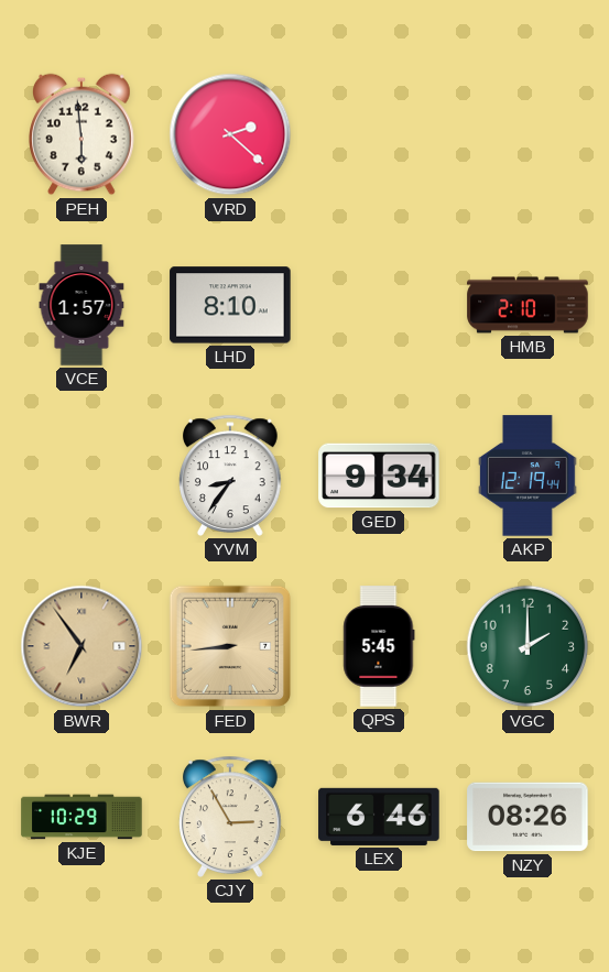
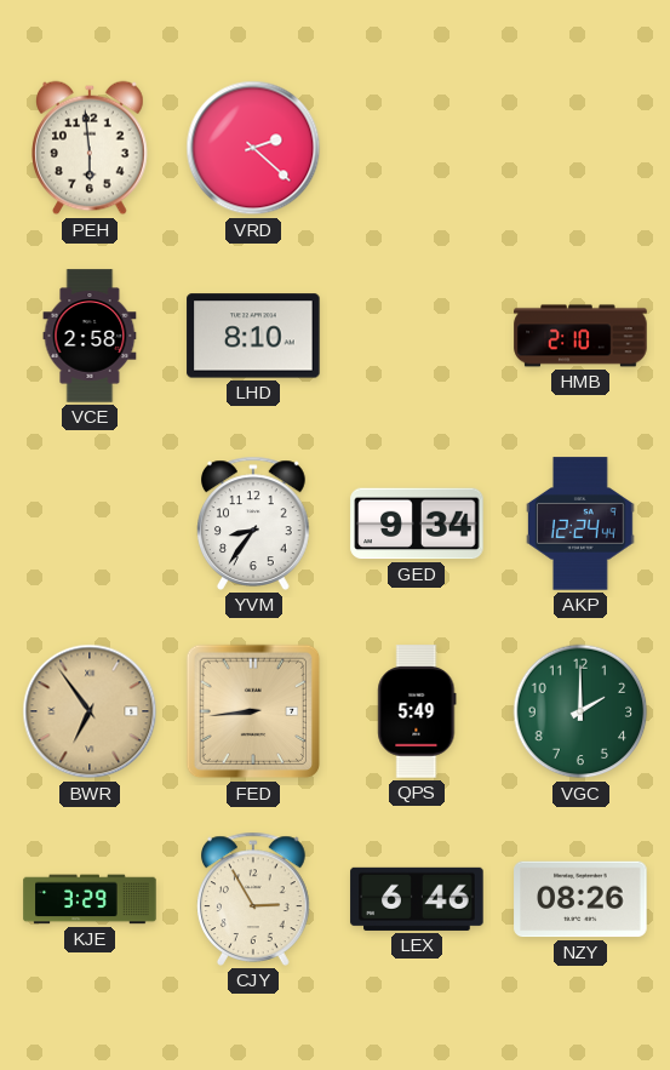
VCE: 1:57 -> 2:58
AKP: 12:19 -> 12:24
QPS: 5:45 -> 5:49
KJE: 10:29 -> 3:29
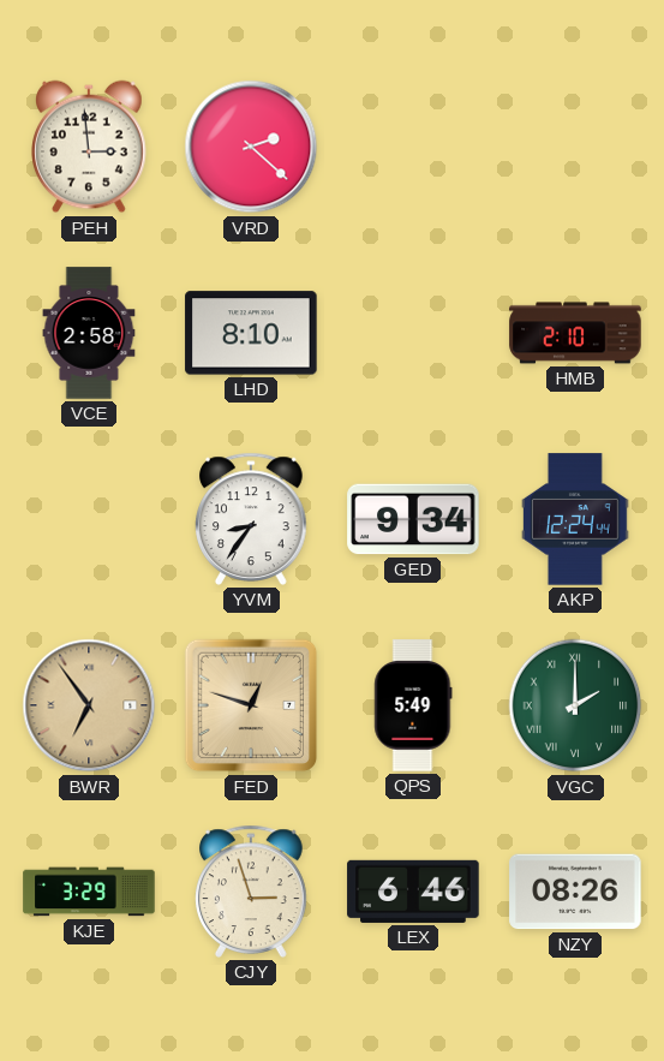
PEH: 5:59 -> 2:59
FED: 8:44 -> 12:48
VGC numerals: Arabic -> Roman
CJY: 2:55 -> 2:57
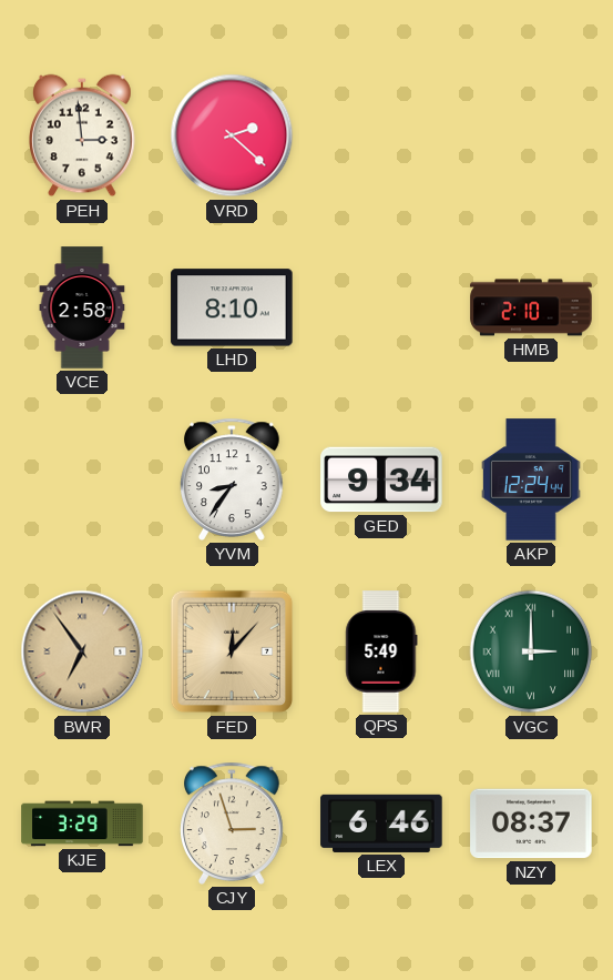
FED: 12:48 -> 12:07
VGC: 2:00 -> 3:00
NZY: 08:26 -> 08:37
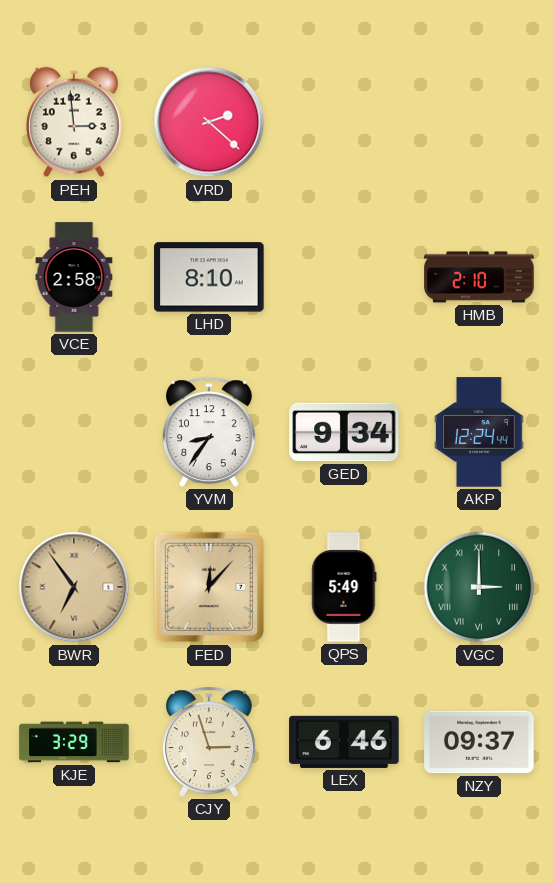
NZY: 08:37 -> 09:37
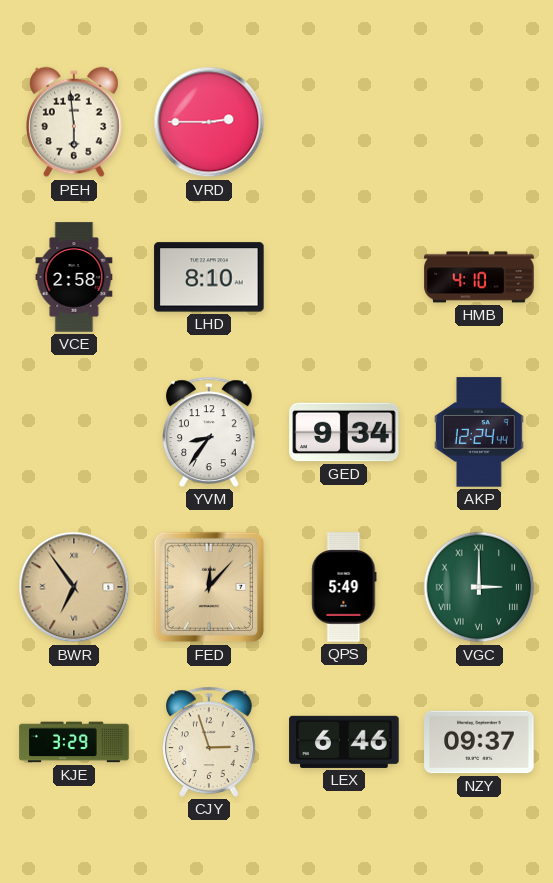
PEH: 2:59 -> 5:59
VRD: 2:22 -> 2:45
HMB: 2:10 -> 4:10
